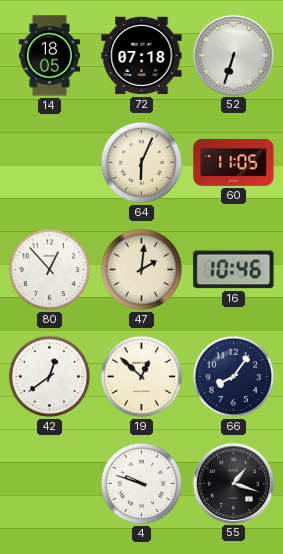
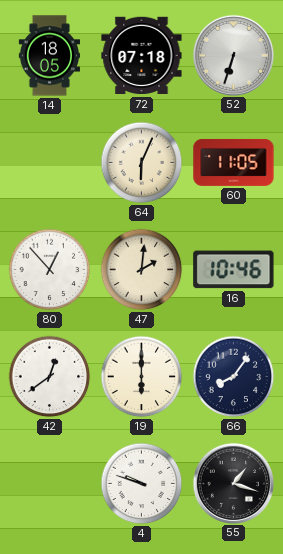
19: 12:52 -> 6:00
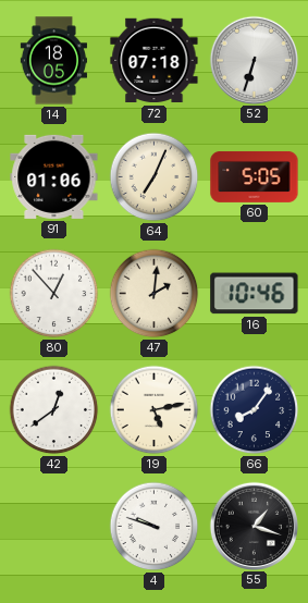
91: none -> 01:06
64: 6:04 -> 7:04
60: 11:05 -> 5:05
19: 6:00 -> 5:13
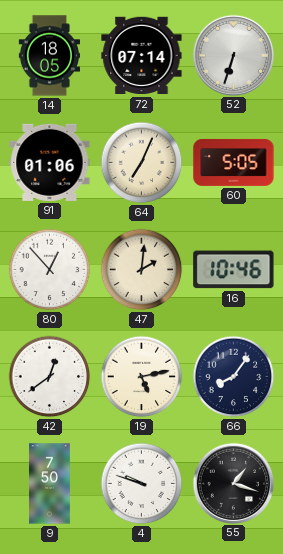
72: 07:18 -> 07:14
9: none -> 7:50
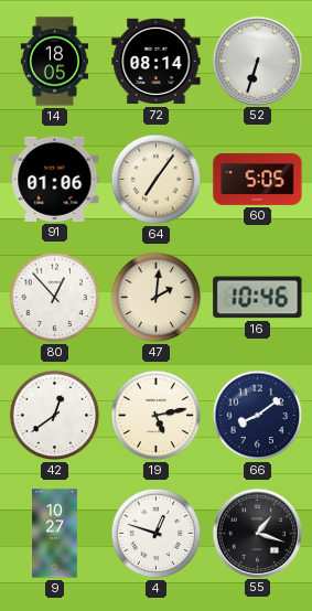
72: 07:14 -> 08:14
64: 7:04 -> 7:06
66: 8:06 -> 8:09
9: 7:50 -> 10:27
4: 9:48 -> 12:48
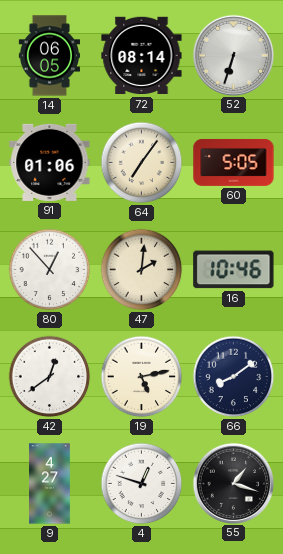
14: 18:05 -> 06:05
9: 10:27 -> 4:27
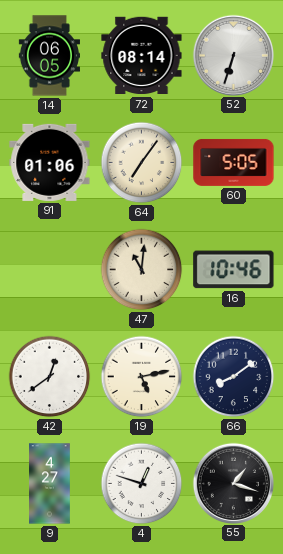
80: 12:53 -> none
47: 2:01 -> 11:01
